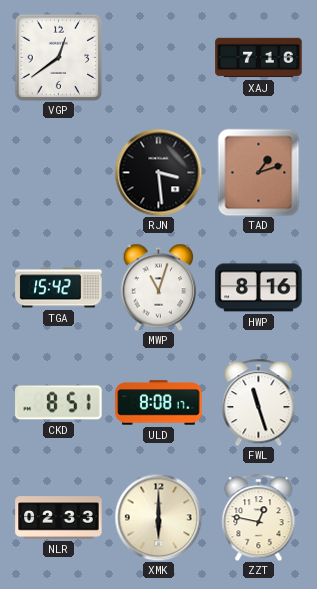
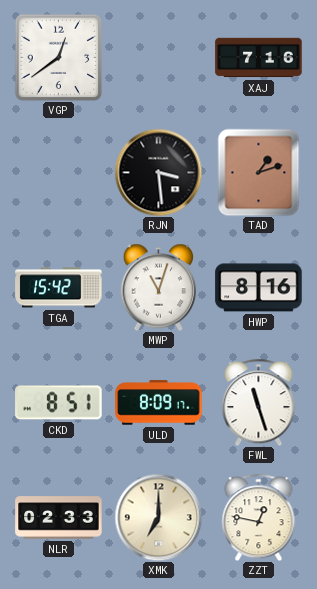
ULD: 8:08 -> 8:09
XMK: 6:00 -> 7:00
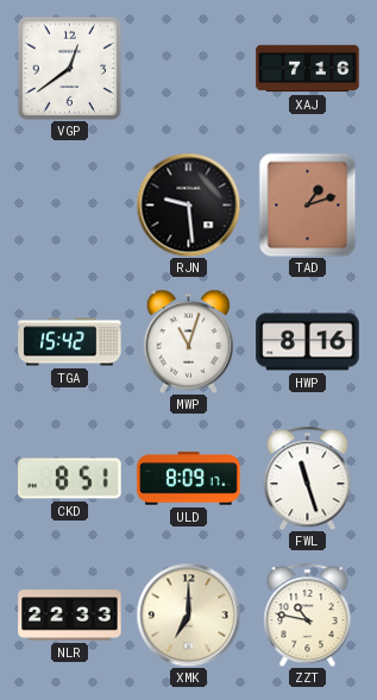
RJN: 3:29 -> 9:29
NLR: 02:33 -> 22:33
ZZT: 12:47 -> 10:47
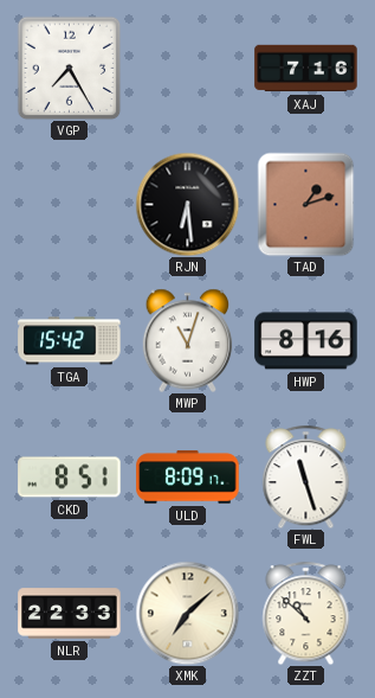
VGP: 12:39 -> 7:25
RJN: 9:29 -> 6:29
XMK: 7:00 -> 7:08
ZZT: 10:47 -> 10:52
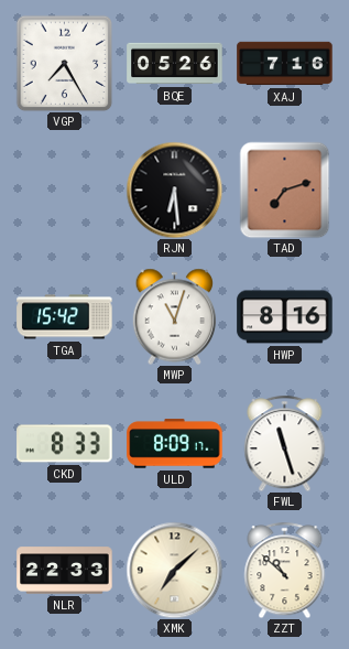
BQE: none -> 05:26
TAD: 1:12 -> 7:12
CKD: 8:51 -> 8:33
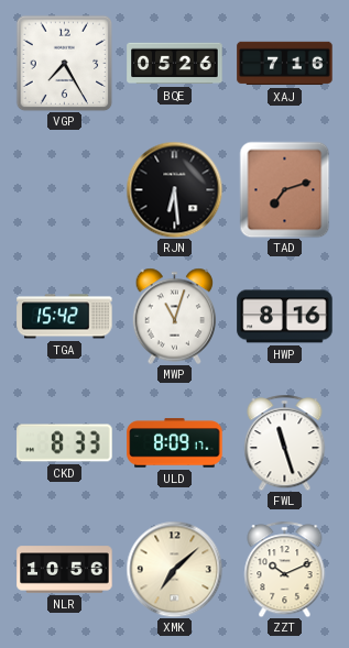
NLR: 22:33 -> 10:56
ZZT: 10:52 -> 10:11
